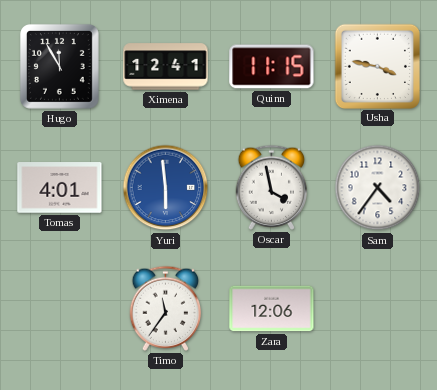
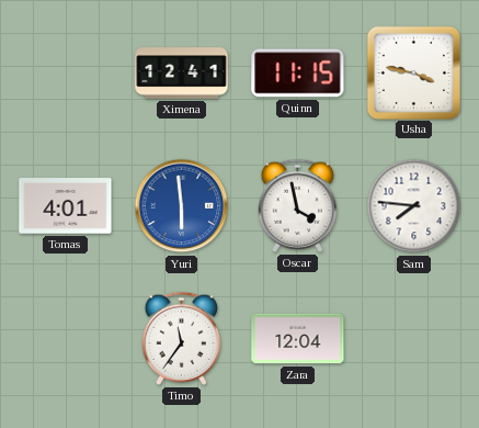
Hugo: 11:55 -> none
Sam: 4:36 -> 7:46
Zara: 12:06 -> 12:04
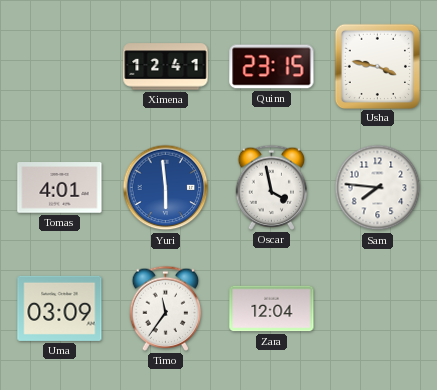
Quinn: 11:15 -> 23:15
Uma: none -> 03:09
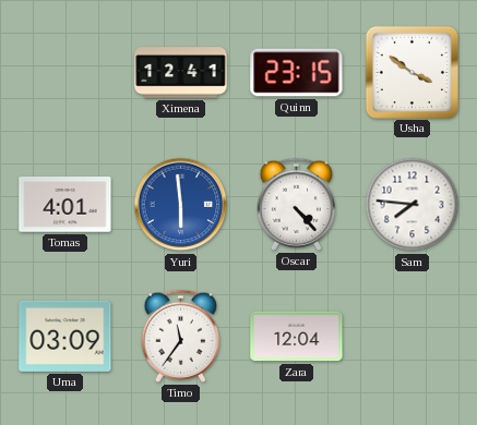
Usha: 3:47 -> 3:51
Oscar: 3:58 -> 4:23
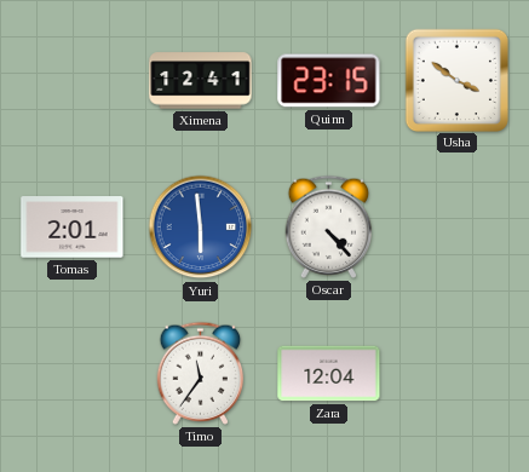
Tomas: 4:01 -> 2:01
Sam: 7:46 -> none
Uma: 03:09 -> none
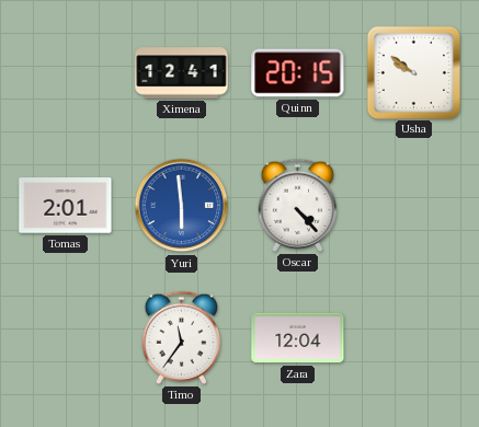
Quinn: 23:15 -> 20:15
Usha: 3:51 -> 9:51
